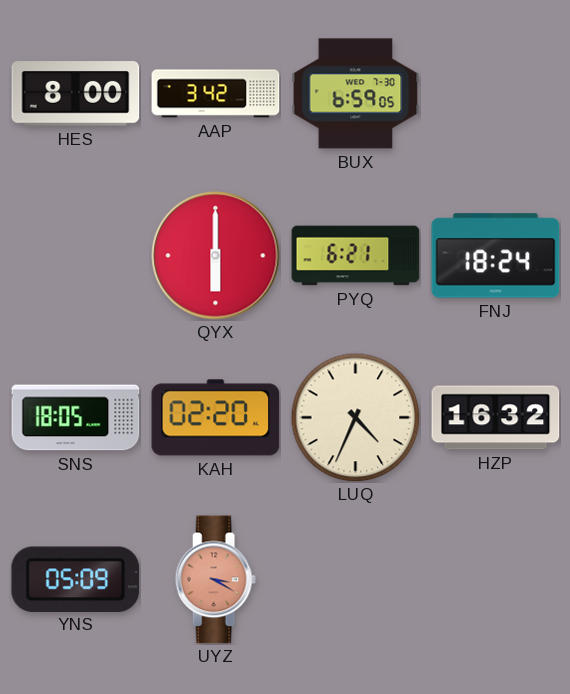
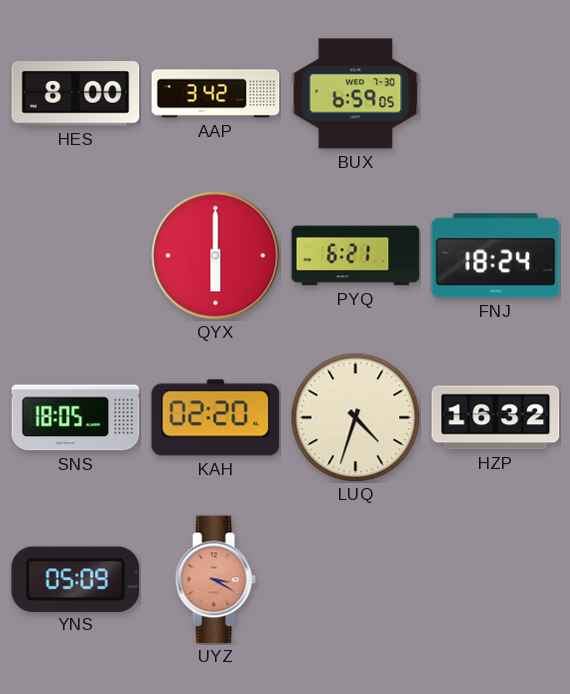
LUQ: 4:34 -> 4:33
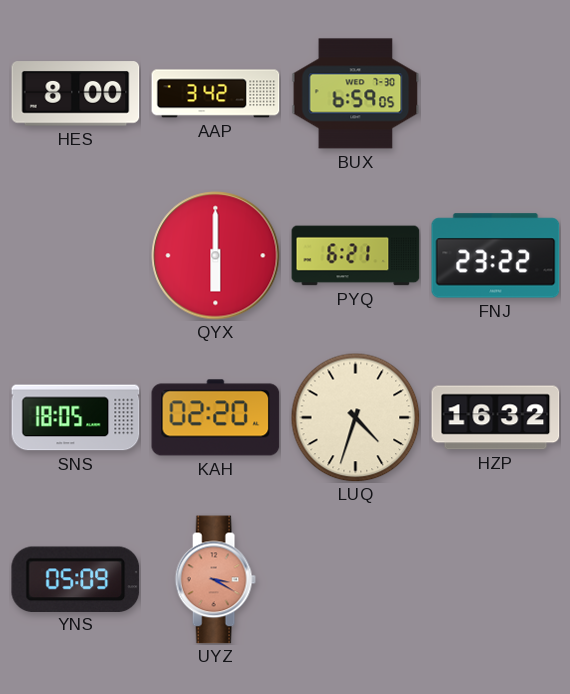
FNJ: 18:24 -> 23:22
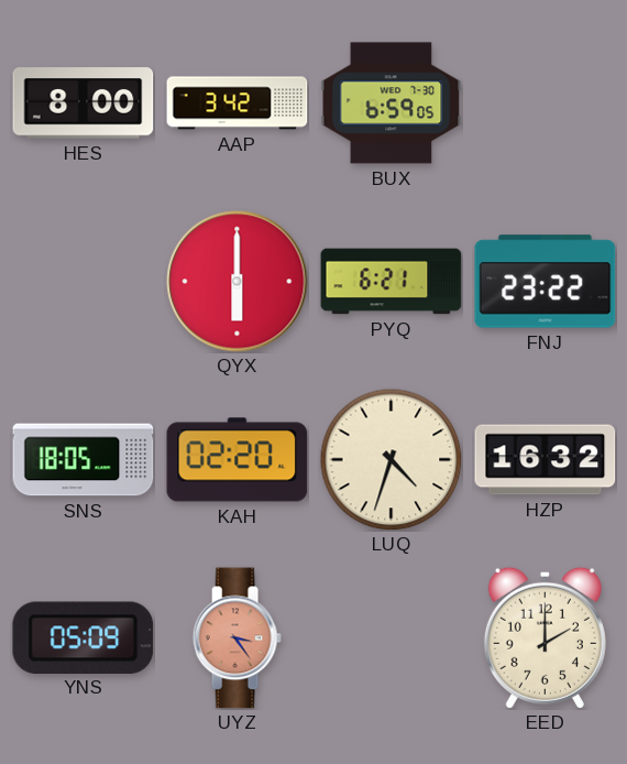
UYZ: 3:20 -> 3:24
EED: none -> 2:00
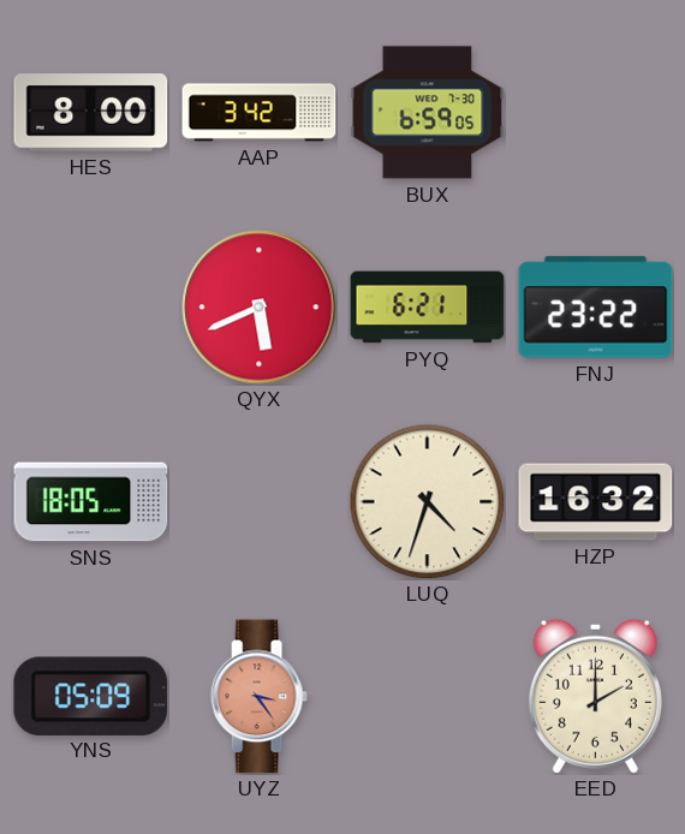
QYX: 6:00 -> 5:41
KAH: 02:20 -> none
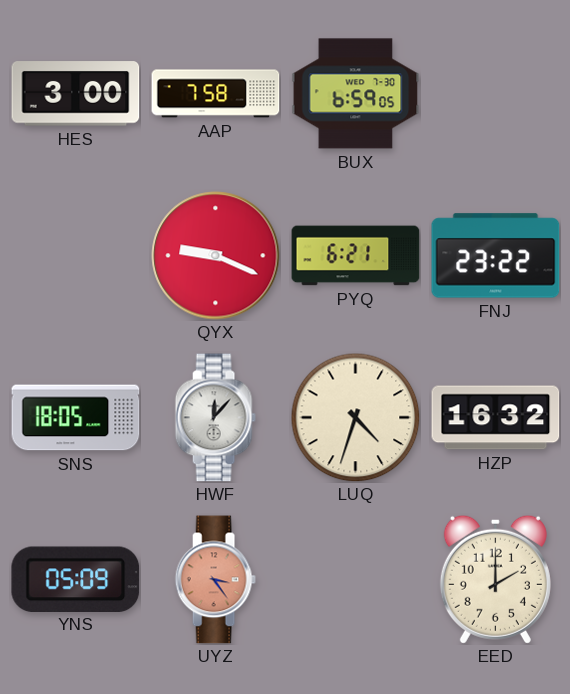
HES: 8:00 -> 3:00
AAP: 3:42 -> 7:58
QYX: 5:41 -> 9:19
HWF: none -> 12:07
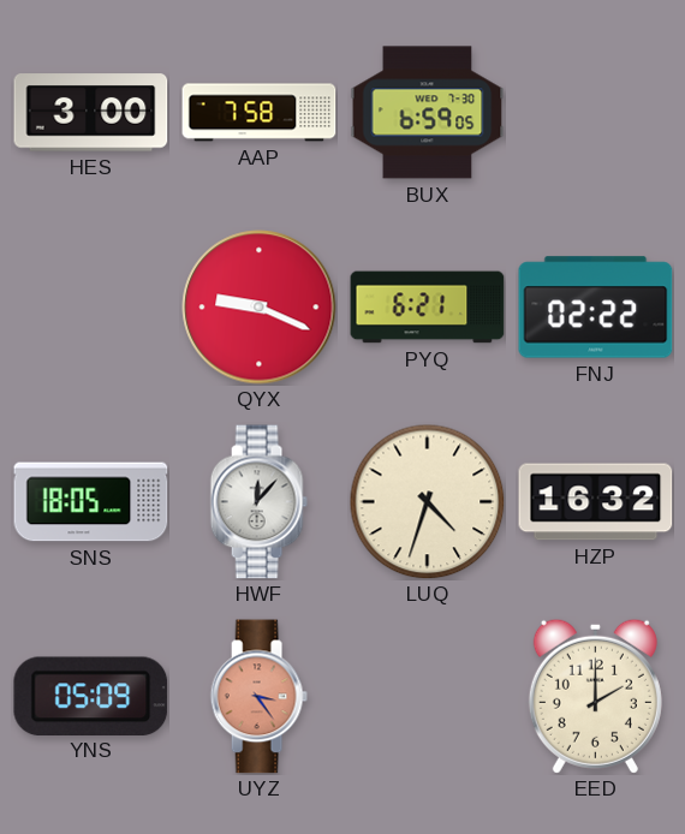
FNJ: 23:22 -> 02:22
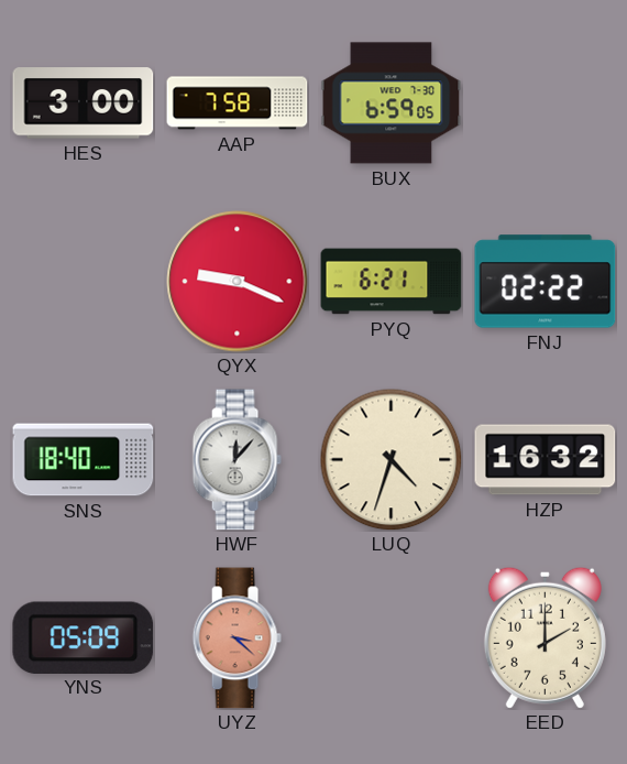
SNS: 18:05 -> 18:40
UYZ: 3:24 -> 3:22
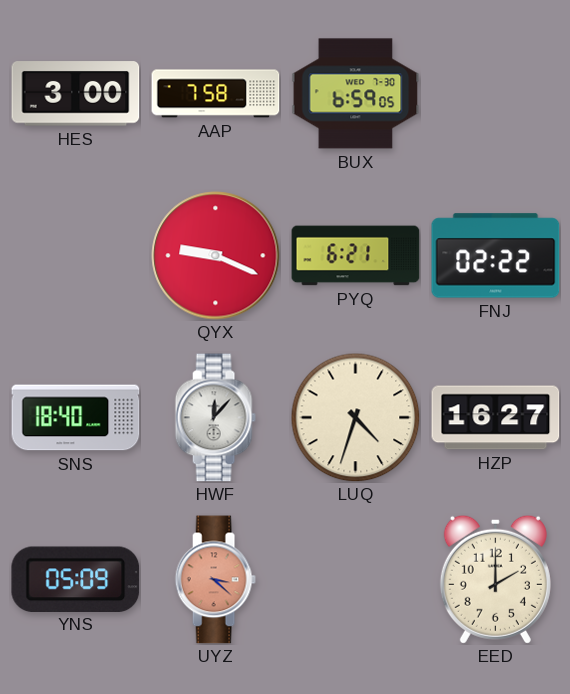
HZP: 16:32 -> 16:27
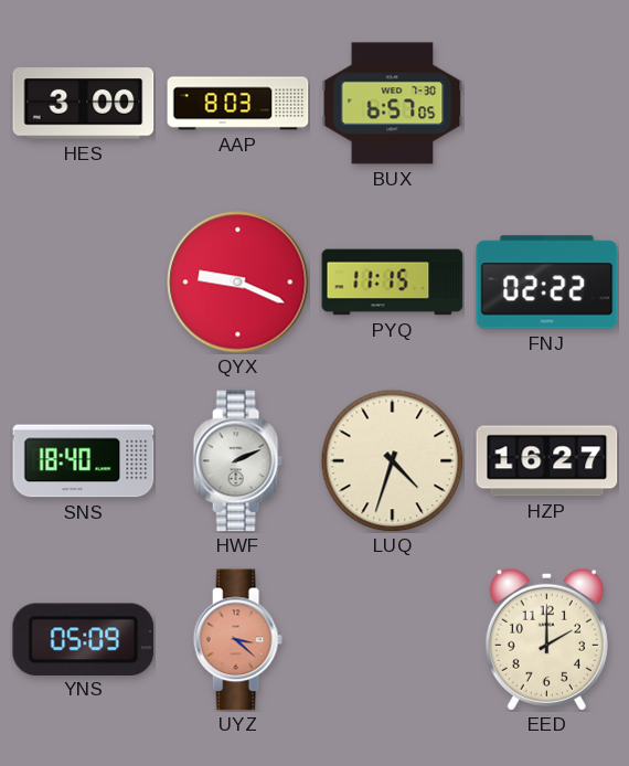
AAP: 7:58 -> 8:03
BUX: 6:59 -> 6:57
PYQ: 6:21 -> 11:15
HWF: 12:07 -> 2:11
